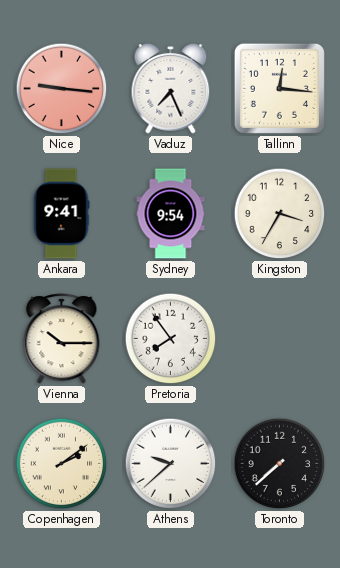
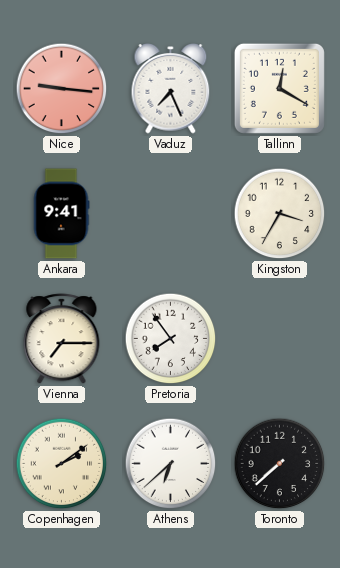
Tallinn: 12:16 -> 12:20
Sydney: 9:54 -> none
Vienna: 10:15 -> 7:15
Athens: 9:38 -> 6:38
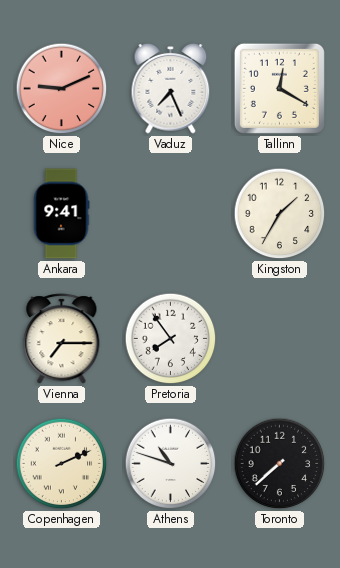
Nice: 9:16 -> 9:11
Kingston: 3:35 -> 1:35
Copenhagen: 2:09 -> 2:11
Athens: 6:38 -> 10:48
